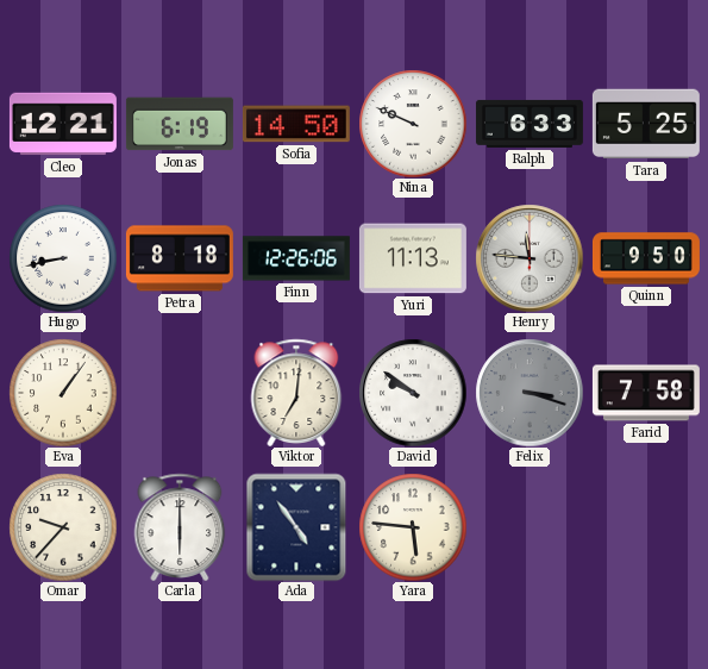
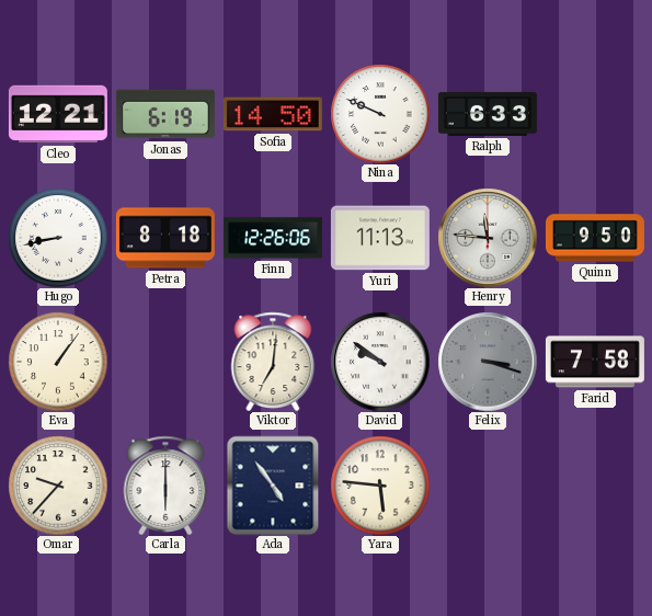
Tara: 5:25 -> none
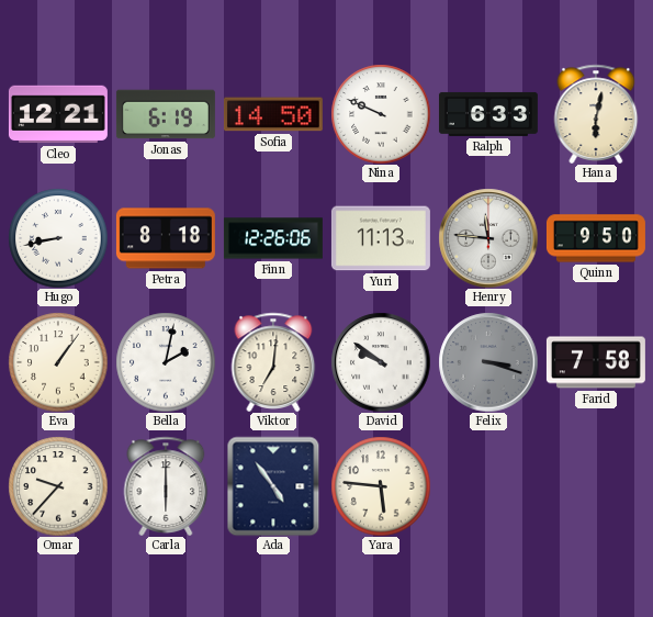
Hana: none -> 6:02
Bella: none -> 2:02
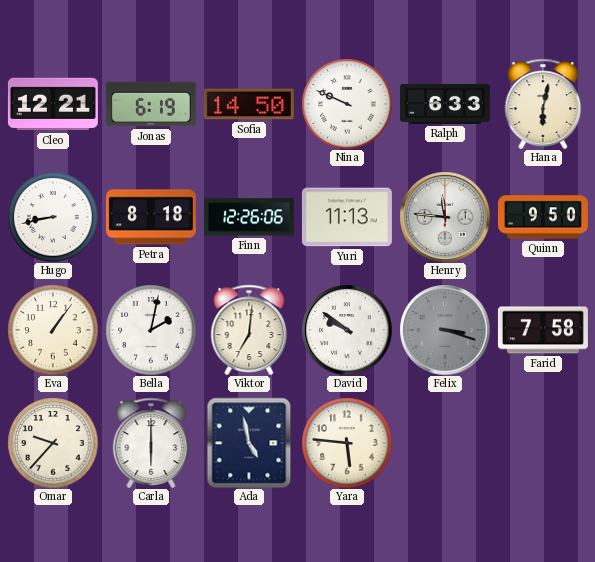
Ada: 4:54 -> 4:58
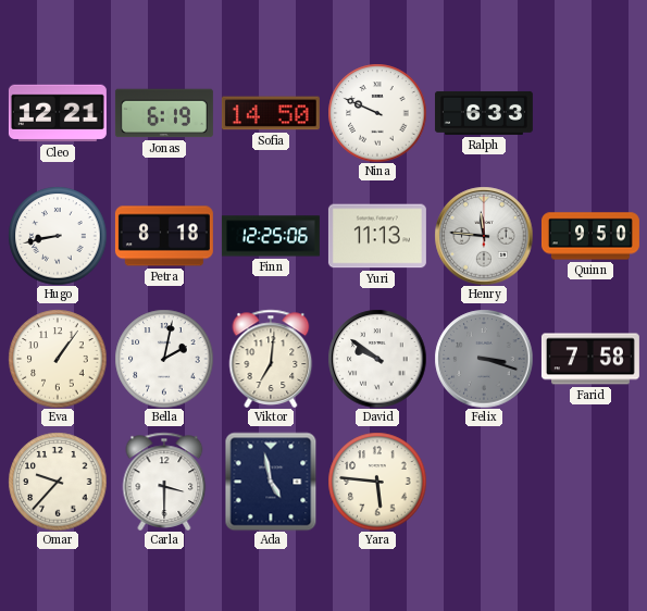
Hana: 6:02 -> none
Finn: 12:26 -> 12:25
Carla: 6:00 -> 3:30
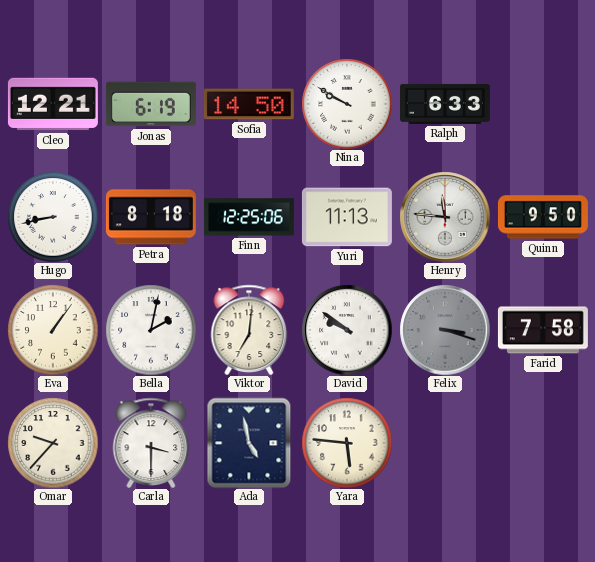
Nina: 9:49 -> 9:50
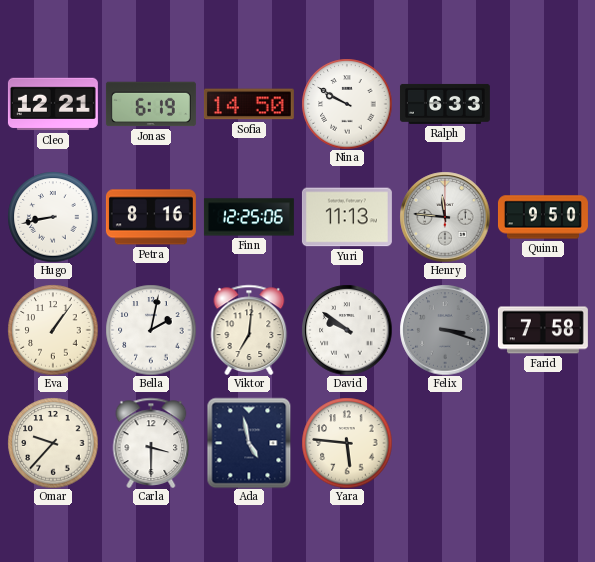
Petra: 8:18 -> 8:16
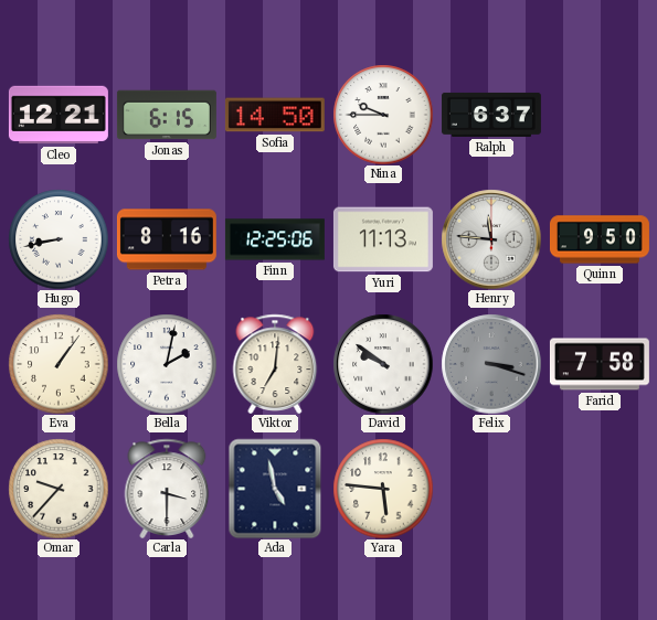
Jonas: 6:19 -> 6:15
Nina: 9:50 -> 9:45
Ralph: 6:33 -> 6:37
